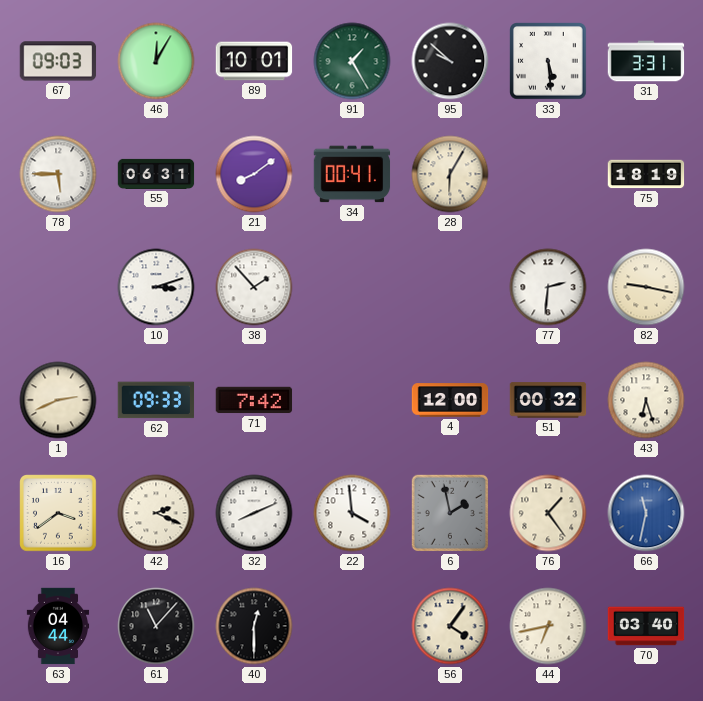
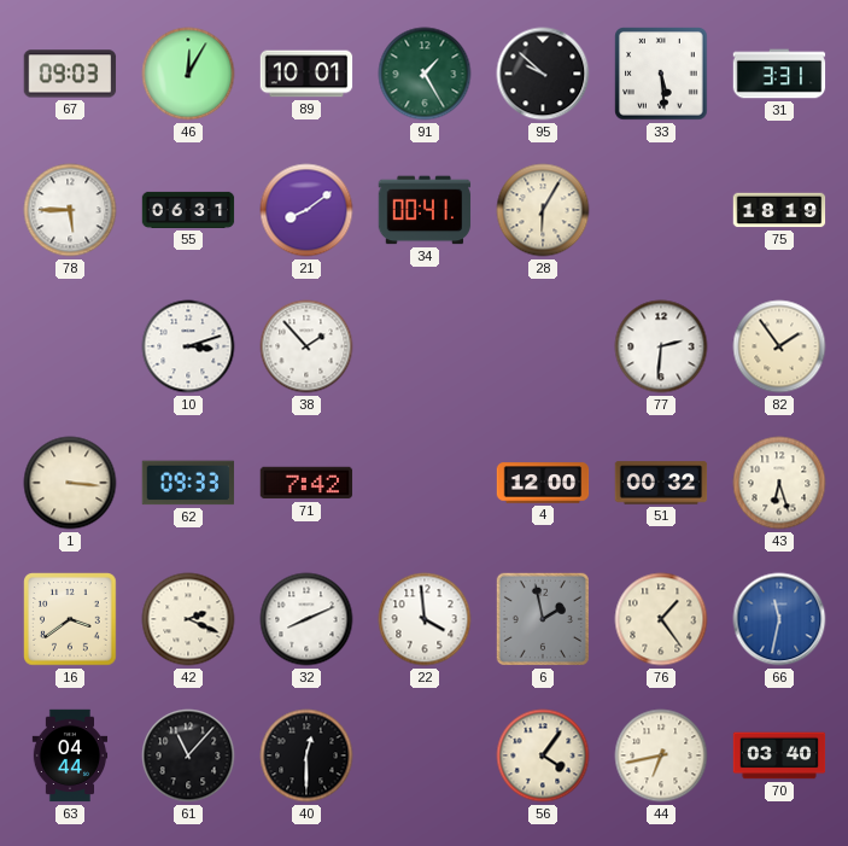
82: 9:17 -> 1:54
1: 2:41 -> 3:16
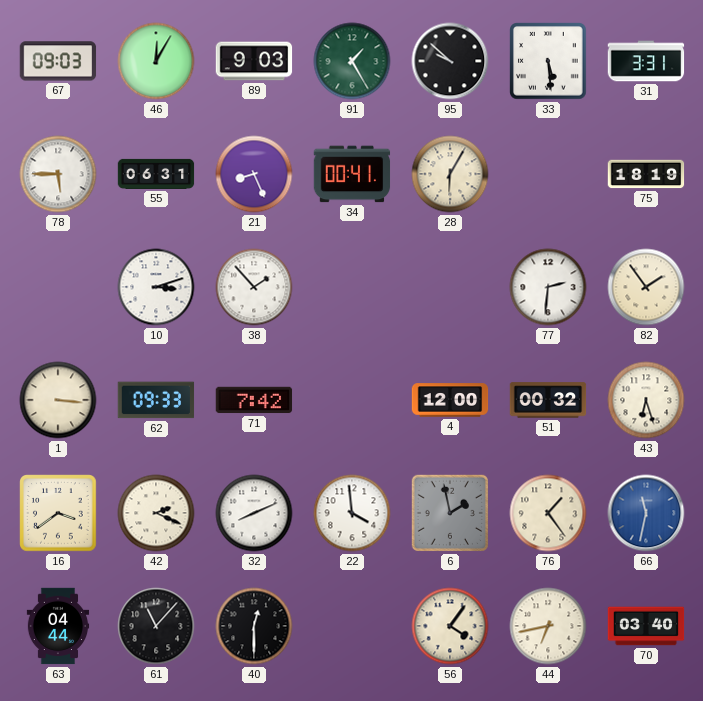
89: 10:01 -> 9:03
21: 8:09 -> 8:26
